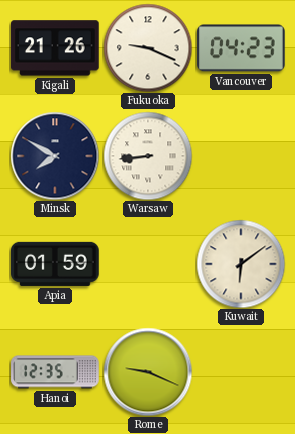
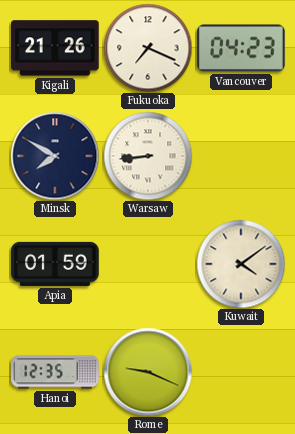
Fukuoka: 9:19 -> 7:19
Kuwait: 6:09 -> 4:09
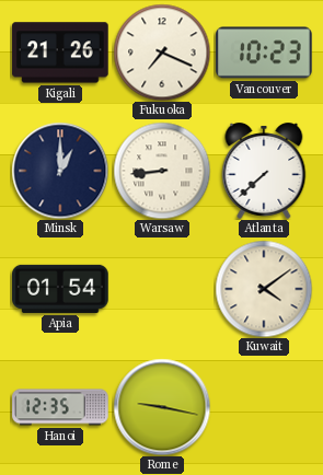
Vancouver: 04:23 -> 10:23
Minsk: 7:50 -> 1:00
Atlanta: none -> 7:38
Apia: 01:59 -> 01:54
Rome: 9:19 -> 9:17
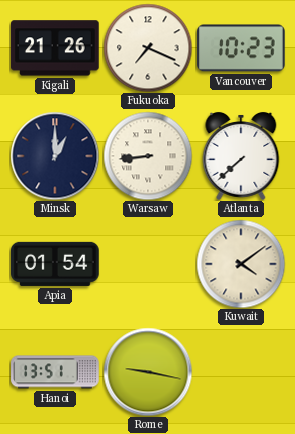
Hanoi: 12:35 -> 13:51
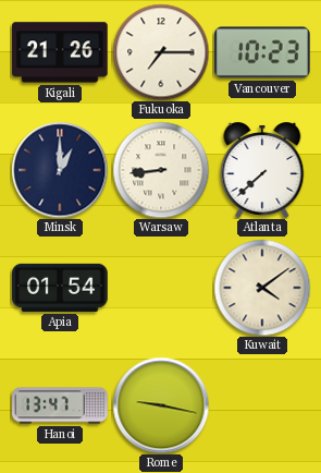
Fukuoka: 7:19 -> 7:15
Hanoi: 13:51 -> 13:47
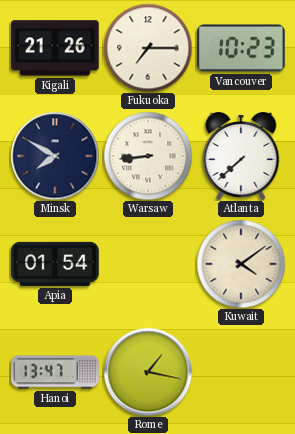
Minsk: 1:00 -> 7:50
Rome: 9:17 -> 1:17
